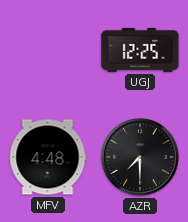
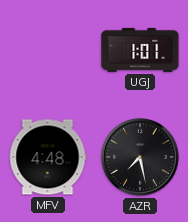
UGJ: 12:25 -> 1:01
AZR: 7:30 -> 7:28
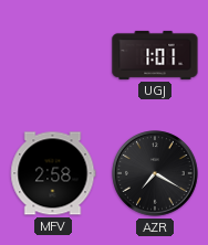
MFV: 4:48 -> 2:58
AZR: 7:28 -> 7:20
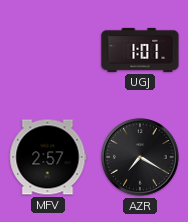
MFV: 2:58 -> 2:57
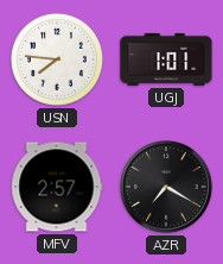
USN: none -> 7:46
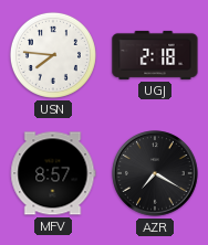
UGJ: 1:01 -> 2:18
MFV: 2:57 -> 8:57
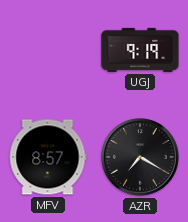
USN: 7:46 -> none
UGJ: 2:18 -> 9:19
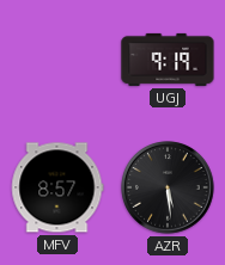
AZR: 7:20 -> 5:29
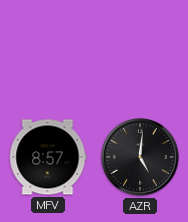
UGJ: 9:19 -> none
AZR: 5:29 -> 5:01
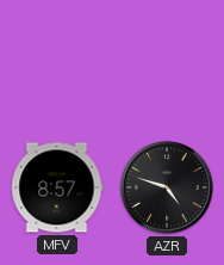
AZR: 5:01 -> 4:48
